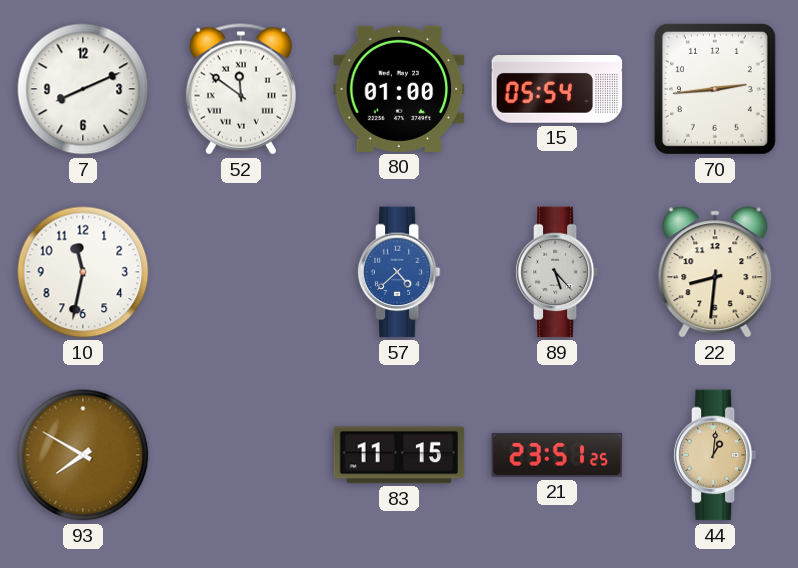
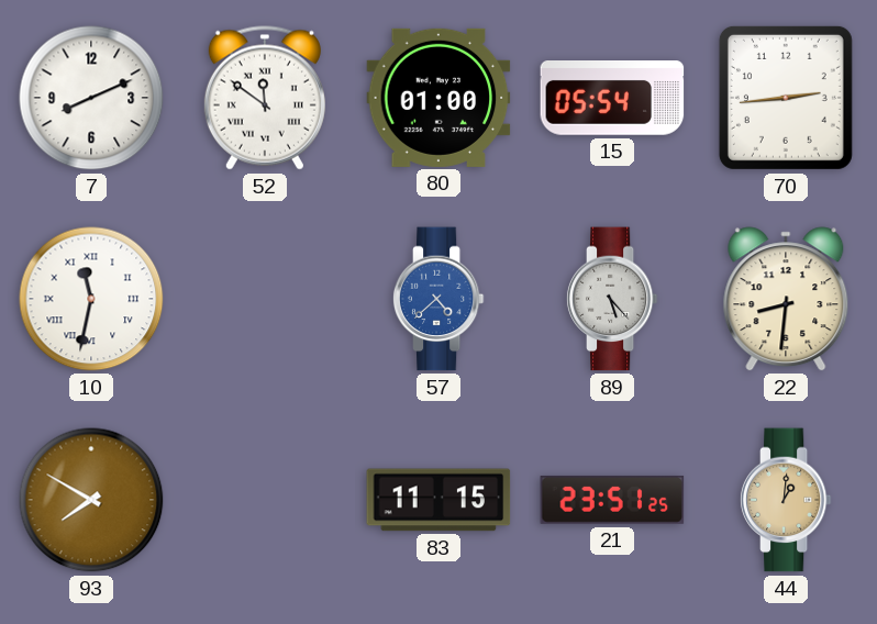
10 numerals: Arabic -> Roman
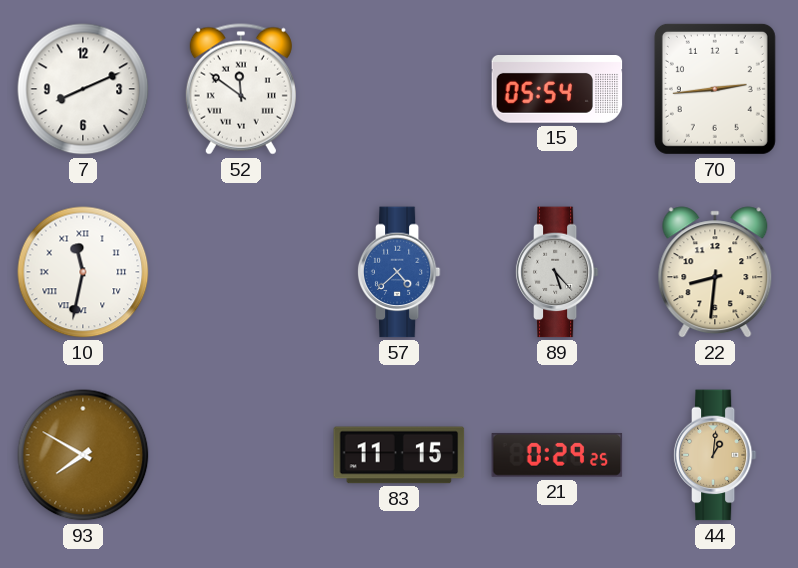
80: 01:00 -> none
21: 23:51 -> 0:29
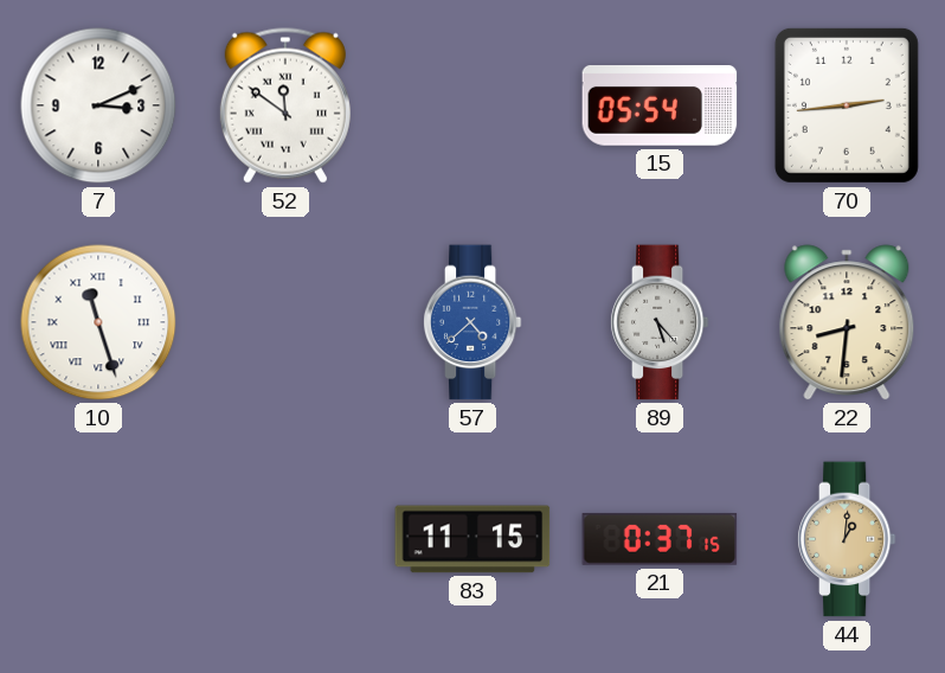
7: 8:11 -> 3:11
10: 11:32 -> 11:27
93: 7:50 -> none
21: 0:29 -> 0:37
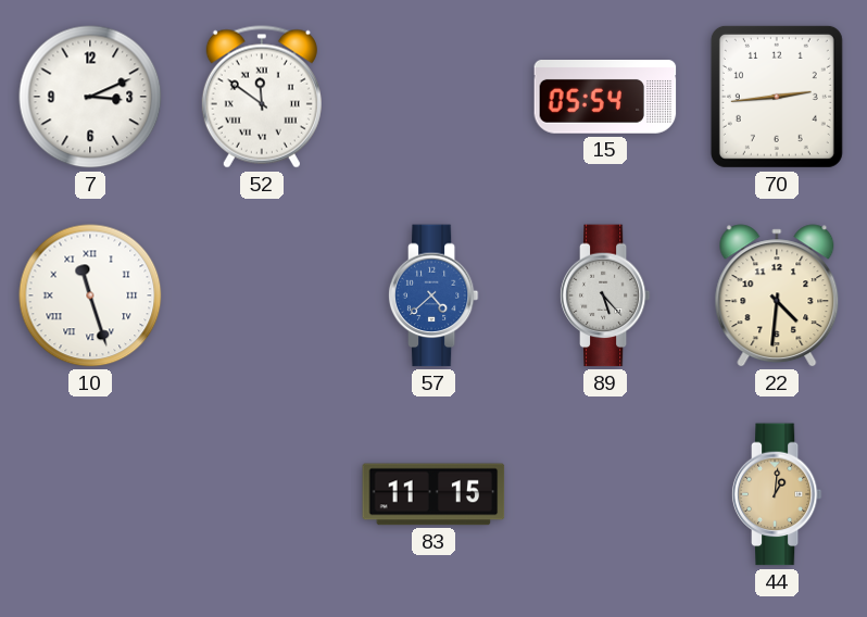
22: 8:31 -> 4:31
21: 0:37 -> none
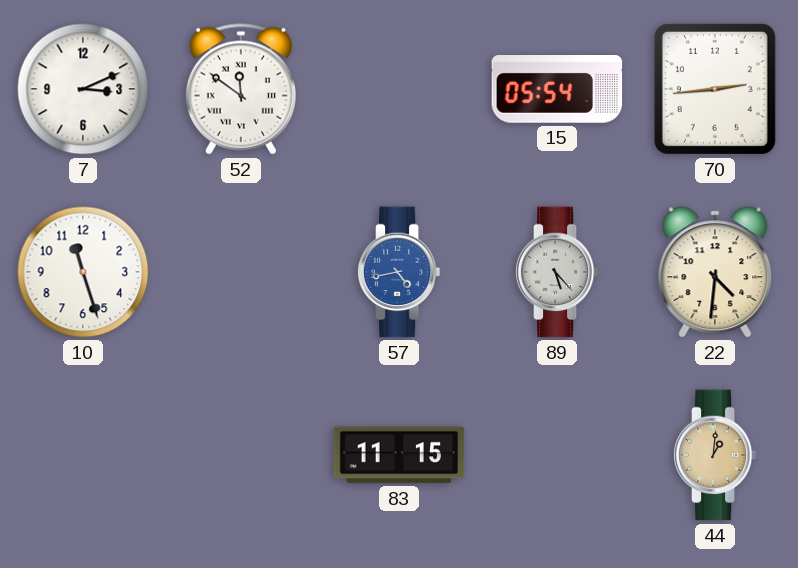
10 numerals: Roman -> Arabic
57: 4:38 -> 4:43
